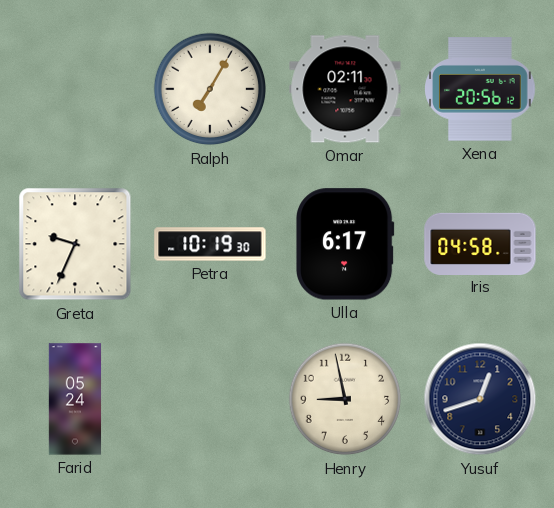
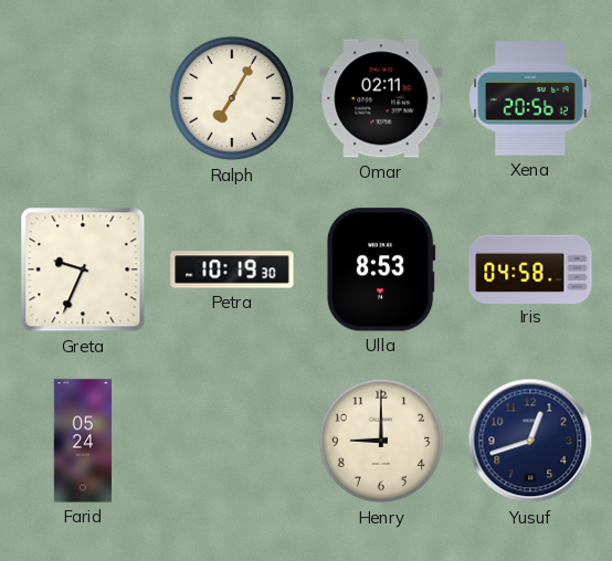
Ulla: 6:17 -> 8:53
Henry: 8:58 -> 9:00
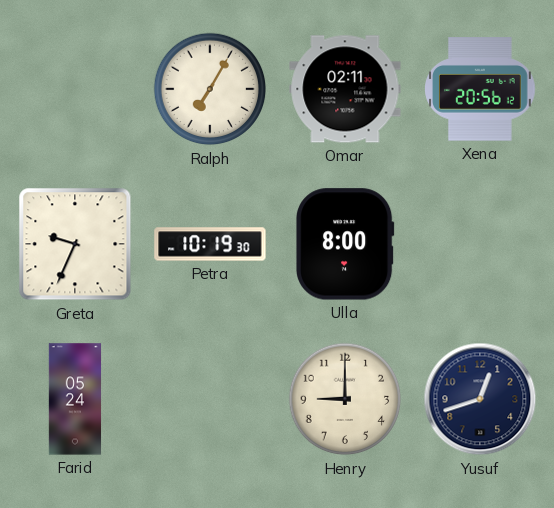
Ulla: 8:53 -> 8:00
Iris: 04:58 -> none
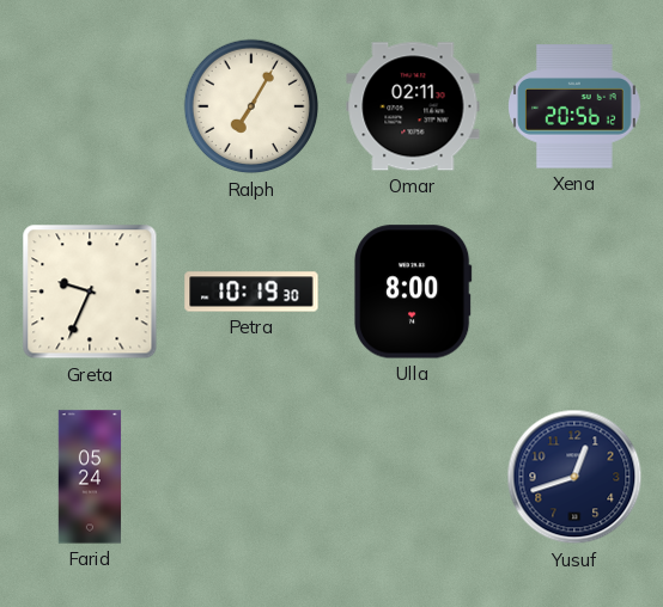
Henry: 9:00 -> none
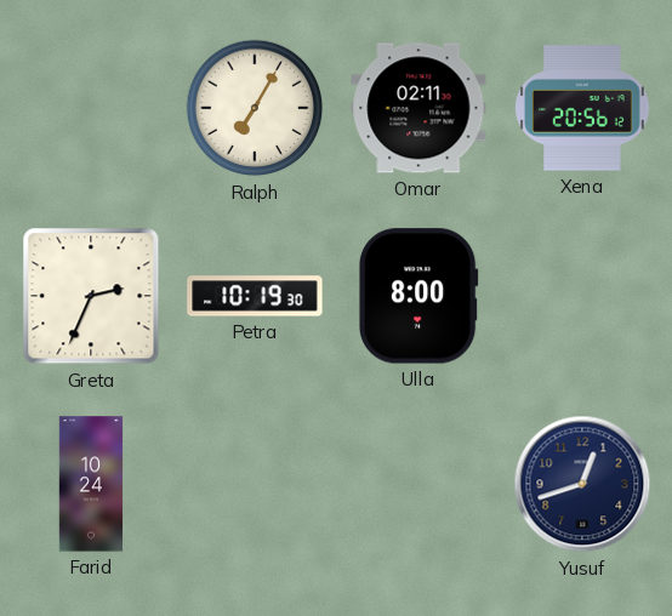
Greta: 9:34 -> 2:34
Farid: 05:24 -> 10:24
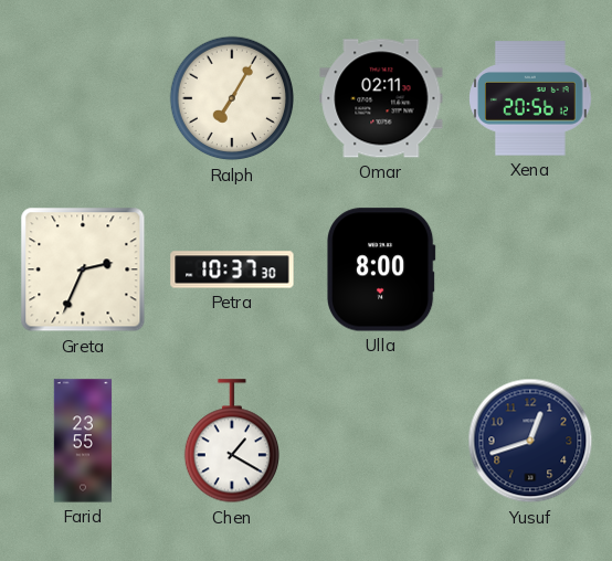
Petra: 10:19 -> 10:37
Farid: 10:24 -> 23:55
Chen: none -> 1:20
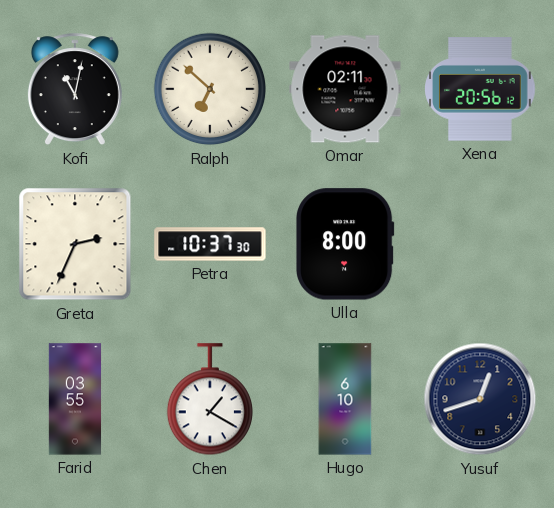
Kofi: none -> 11:02
Ralph: 7:05 -> 6:52
Farid: 23:55 -> 03:55
Hugo: none -> 6:10
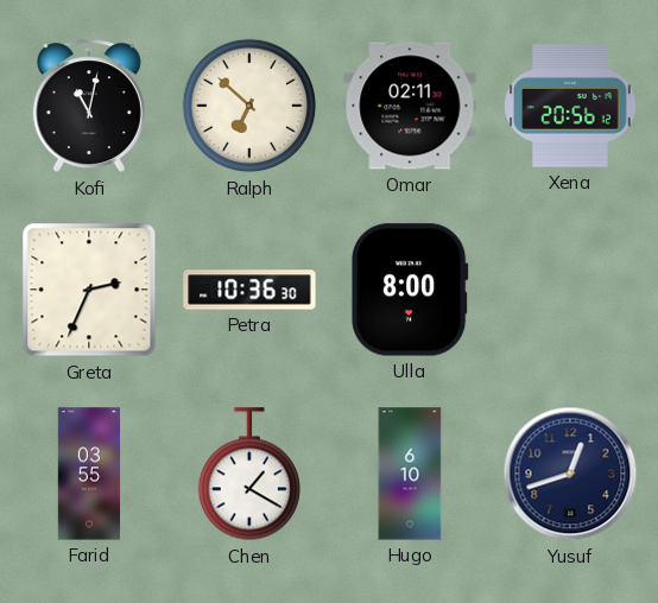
Petra: 10:37 -> 10:36
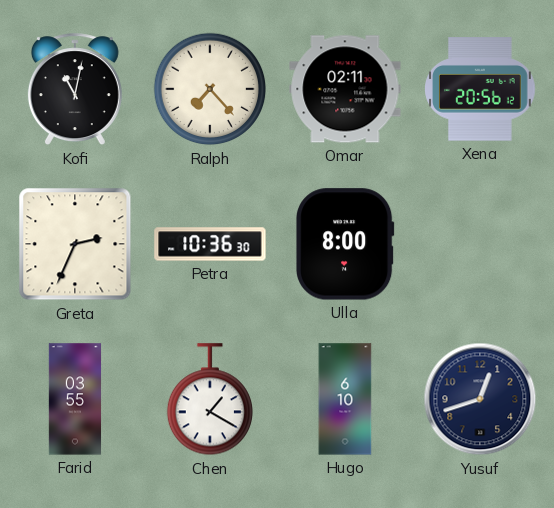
Ralph: 6:52 -> 7:23
